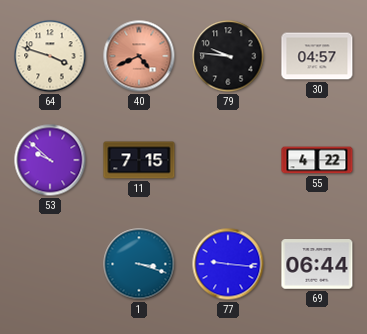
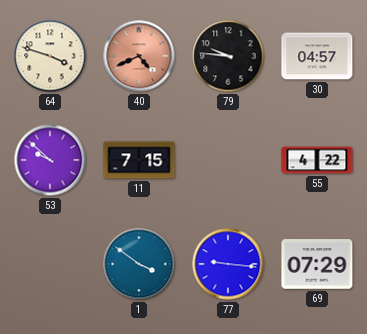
1: 3:18 -> 3:51
69: 06:44 -> 07:29
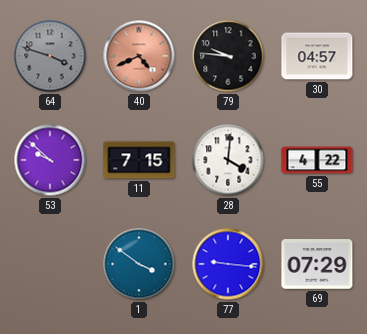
64 dial: cream -> grey
28: none -> 4:01
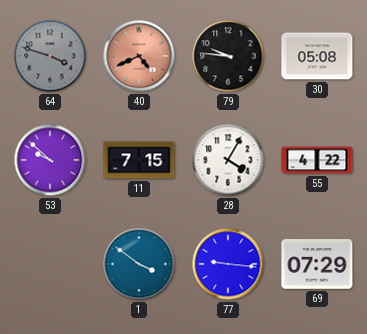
30: 04:57 -> 05:08
28: 4:01 -> 4:05
